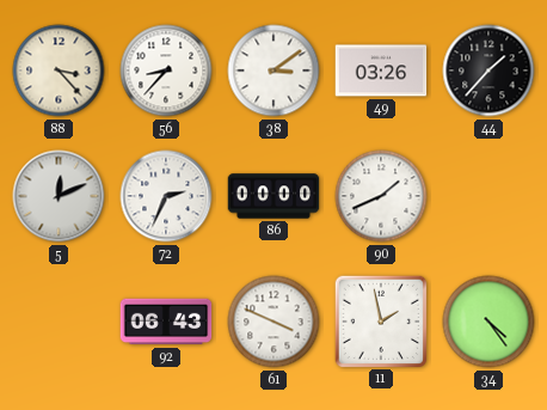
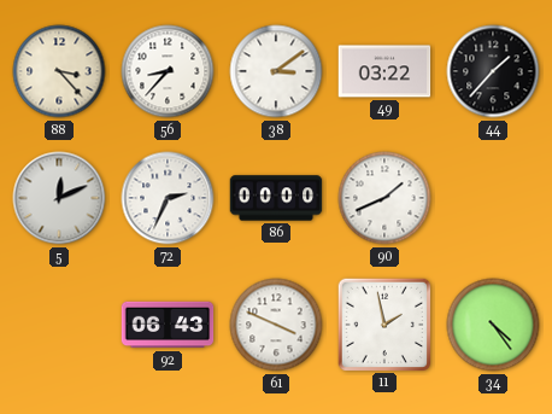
49: 03:26 -> 03:22
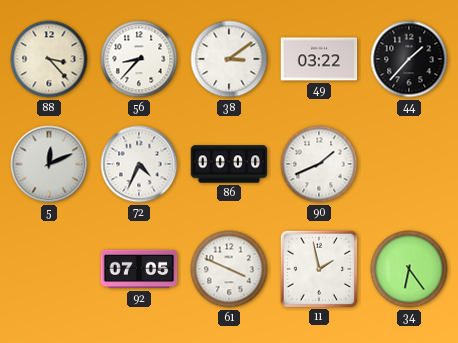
72: 2:34 -> 4:34
92: 06:43 -> 07:05
34: 4:24 -> 6:24
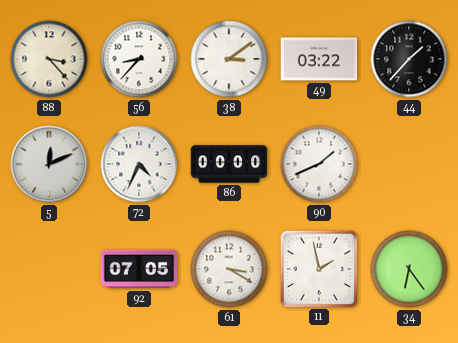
61: 3:49 -> 3:20
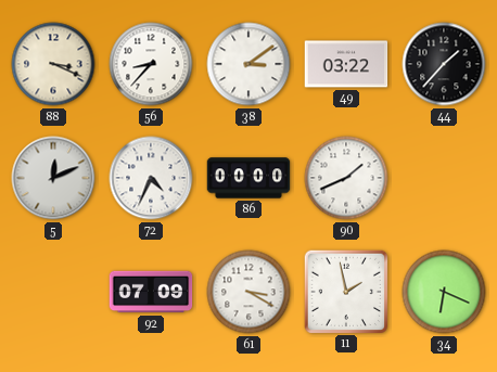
88: 3:23 -> 3:19
92: 07:05 -> 07:09
34: 6:24 -> 6:19
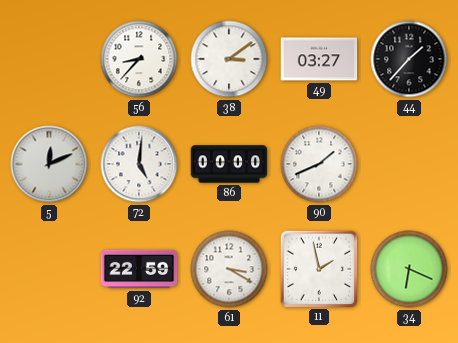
88: 3:19 -> none
49: 03:22 -> 03:27
72: 4:34 -> 5:01
92: 07:09 -> 22:59
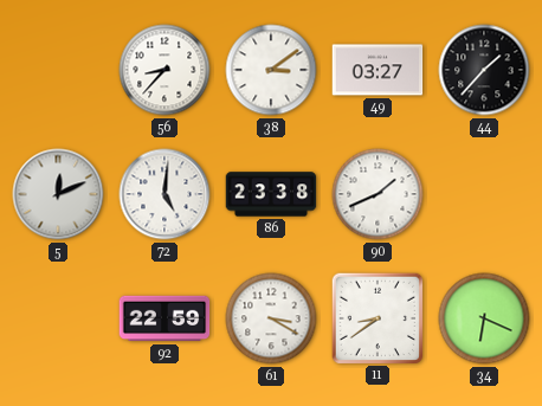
86: 00:00 -> 23:38
11: 1:58 -> 8:39
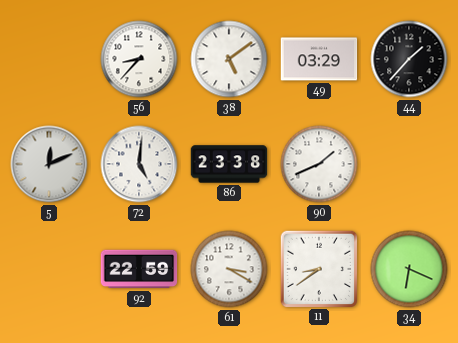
38: 3:09 -> 5:09
49: 03:27 -> 03:29
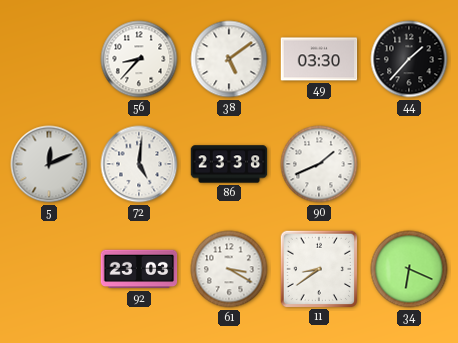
49: 03:29 -> 03:30
92: 22:59 -> 23:03
